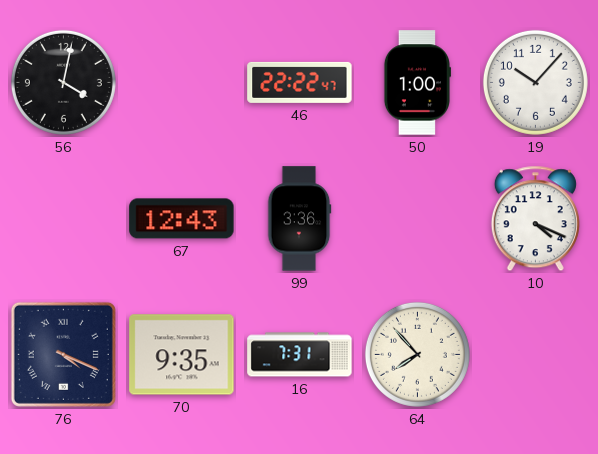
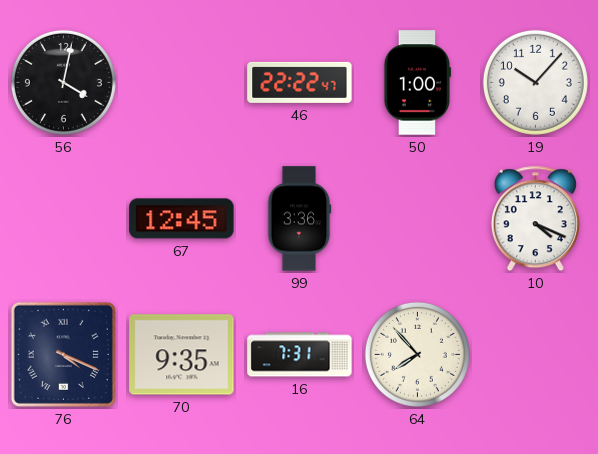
67: 12:43 -> 12:45
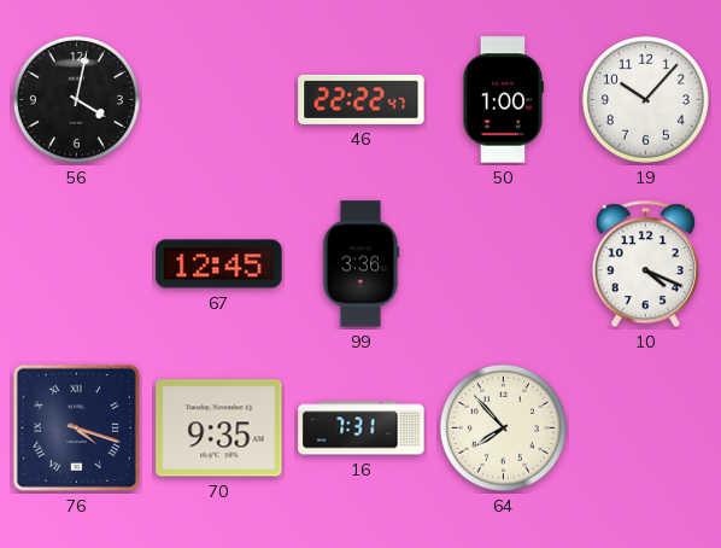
76: 4:19 -> 4:18
